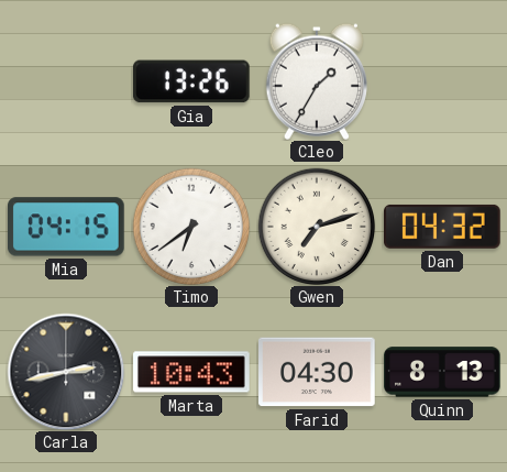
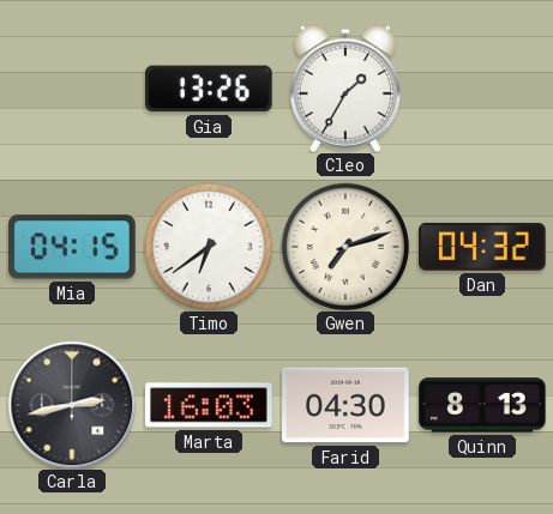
Marta: 10:43 -> 16:03
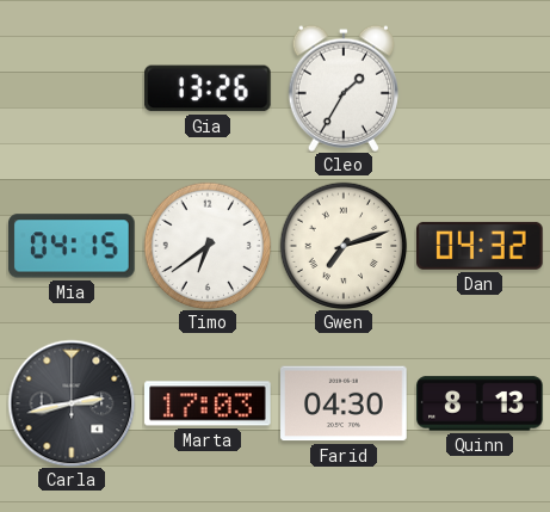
Marta: 16:03 -> 17:03
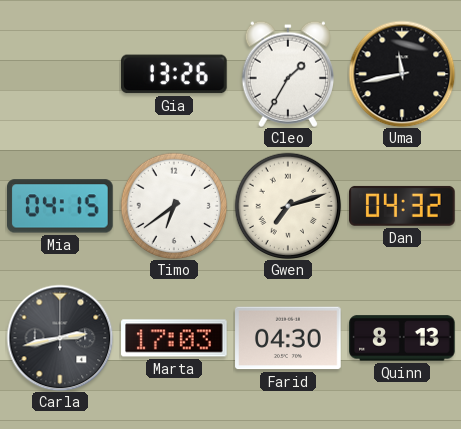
Uma: none -> 11:43
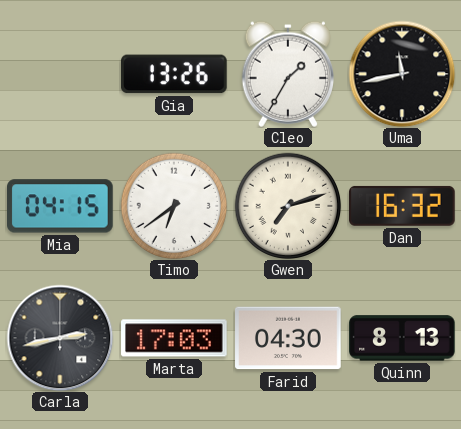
Dan: 04:32 -> 16:32
